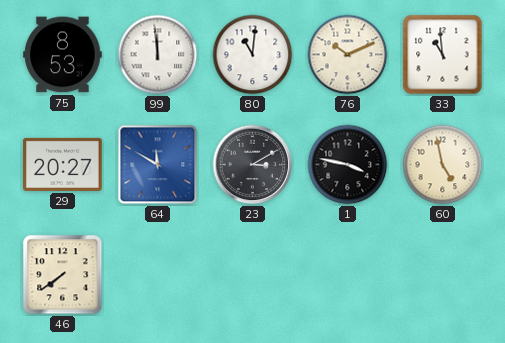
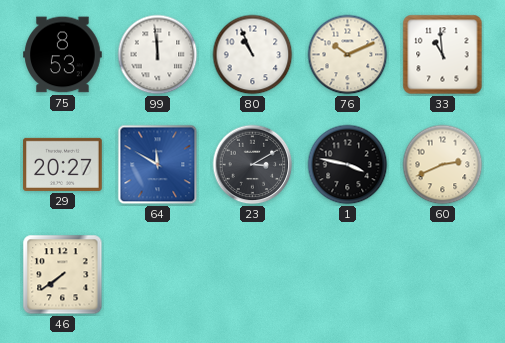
80: 11:01 -> 10:56
60: 4:58 -> 2:41
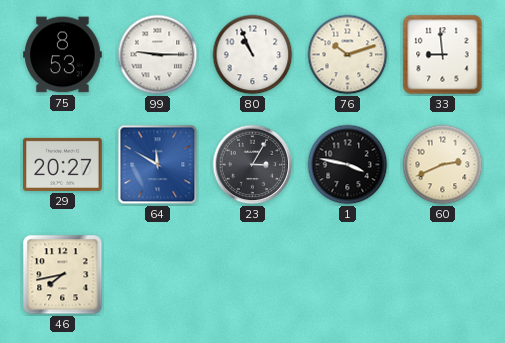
99: 11:59 -> 9:15
76: 10:11 -> 10:12
33: 10:59 -> 8:59
23: 3:10 -> 3:05
46: 7:39 -> 7:43
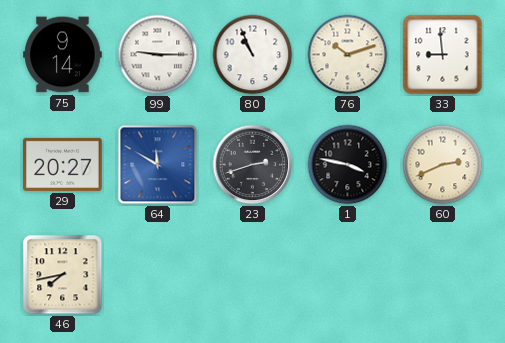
75: 8:53 -> 9:14
23: 3:05 -> 2:42
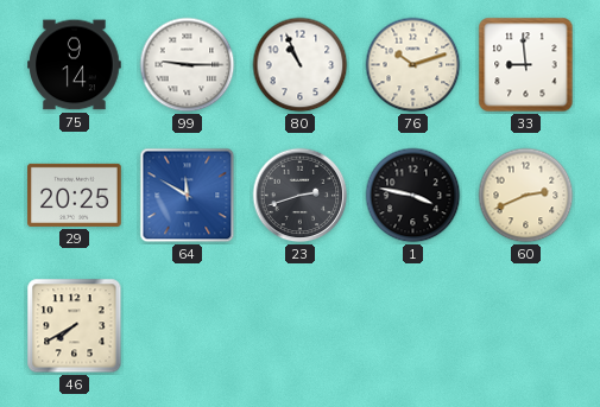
29: 20:27 -> 20:25
46: 7:43 -> 7:40
